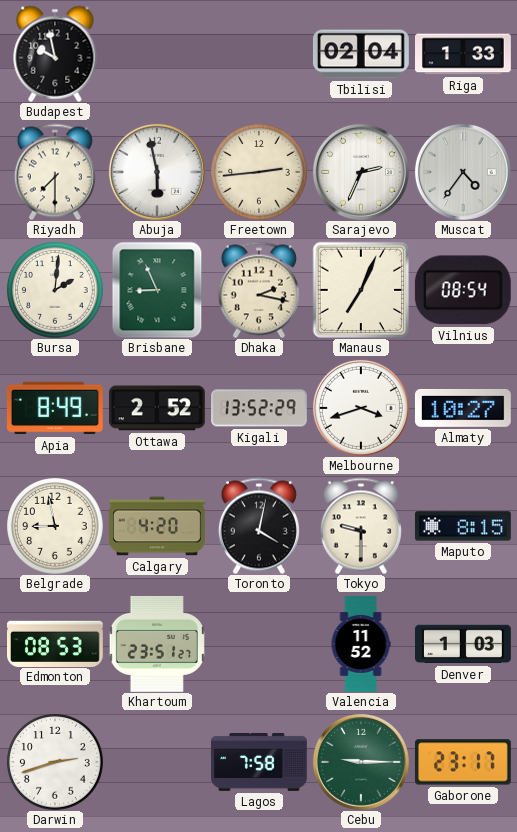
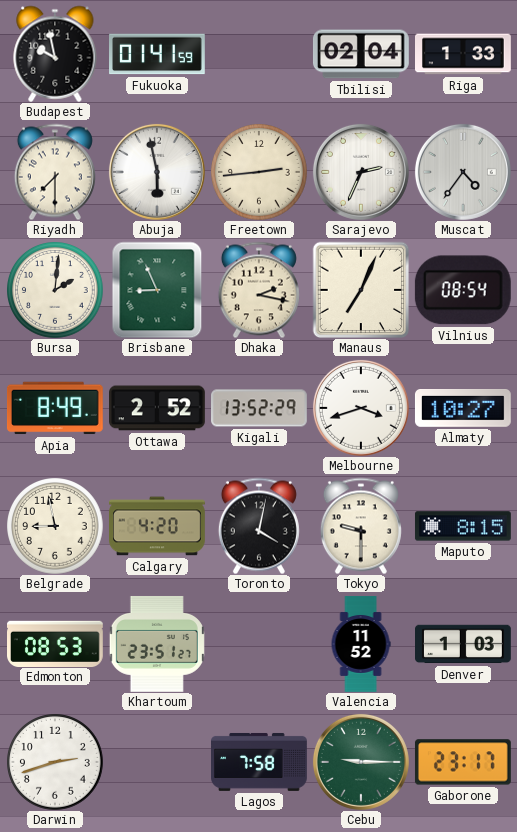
Fukuoka: none -> 01:41
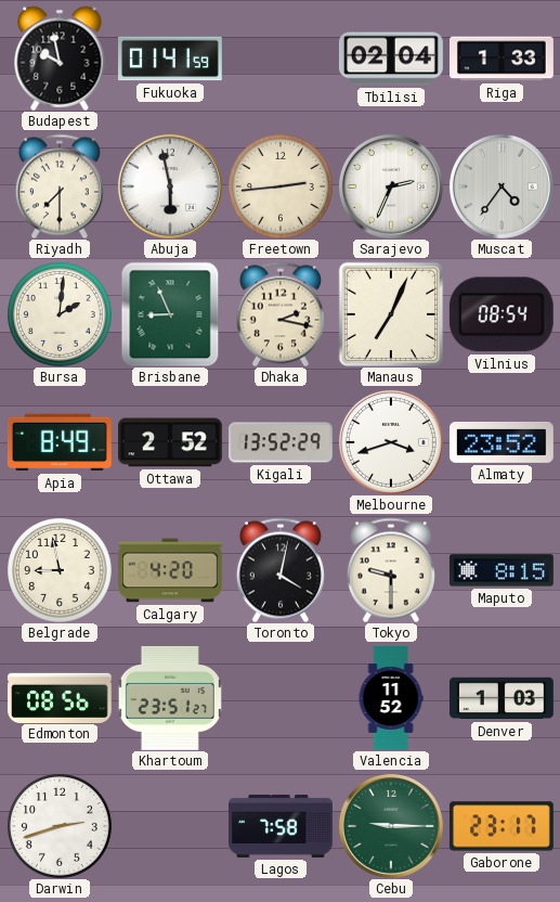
Almaty: 10:27 -> 23:52
Edmonton: 08:53 -> 08:56
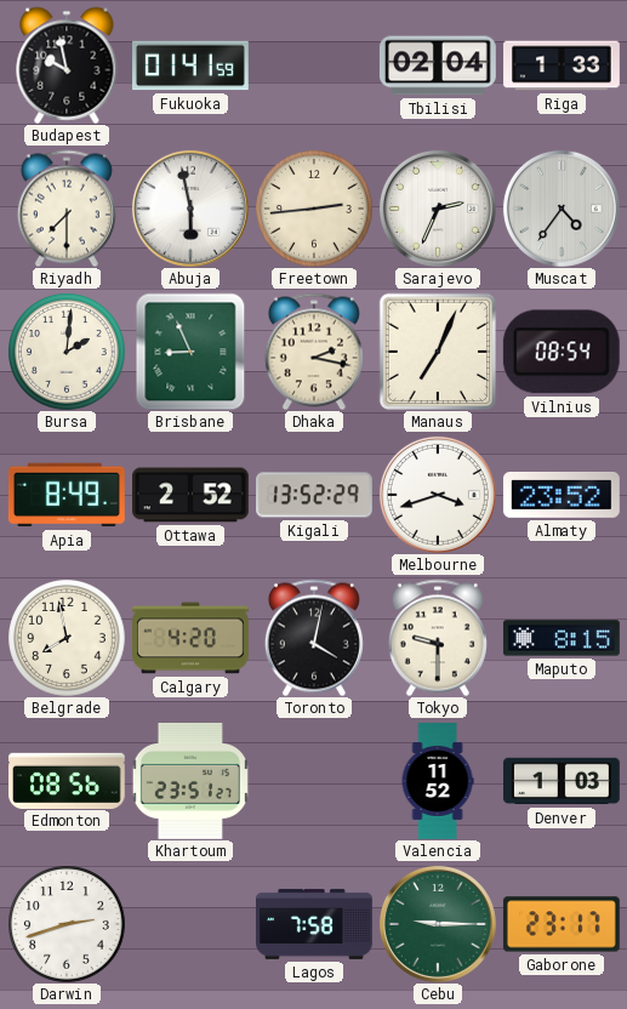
Belgrade: 8:58 -> 7:58
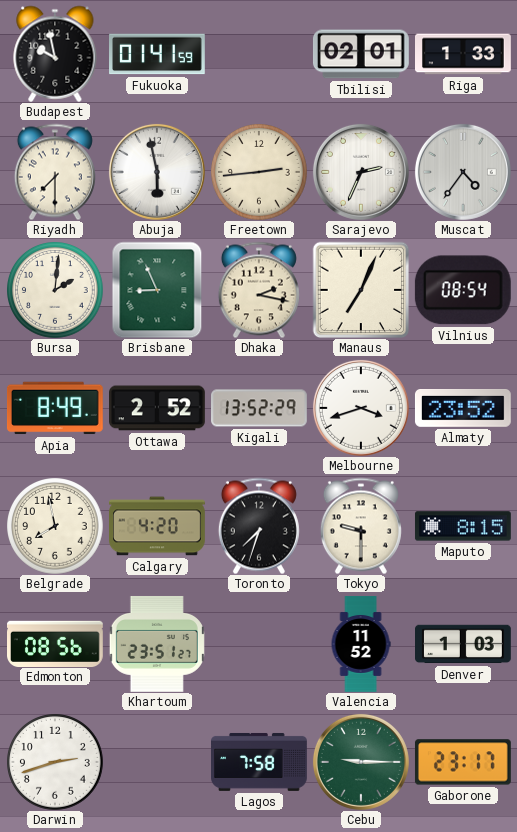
Tbilisi: 02:04 -> 02:01
Toronto: 4:02 -> 7:33
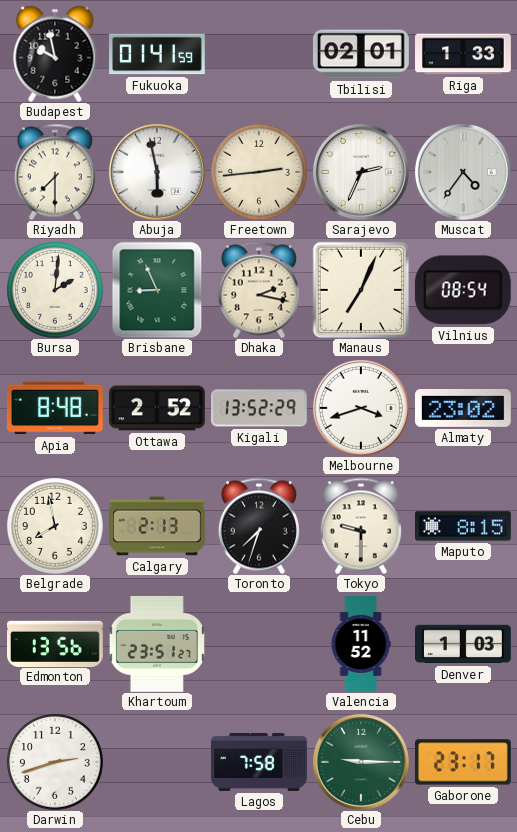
Apia: 8:49 -> 8:48
Almaty: 23:52 -> 23:02
Calgary: 4:20 -> 2:13
Edmonton: 08:56 -> 13:56
